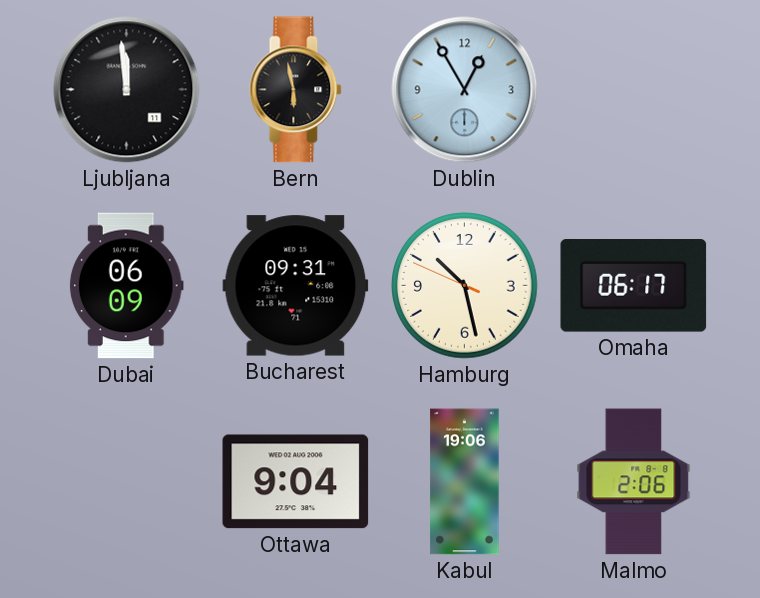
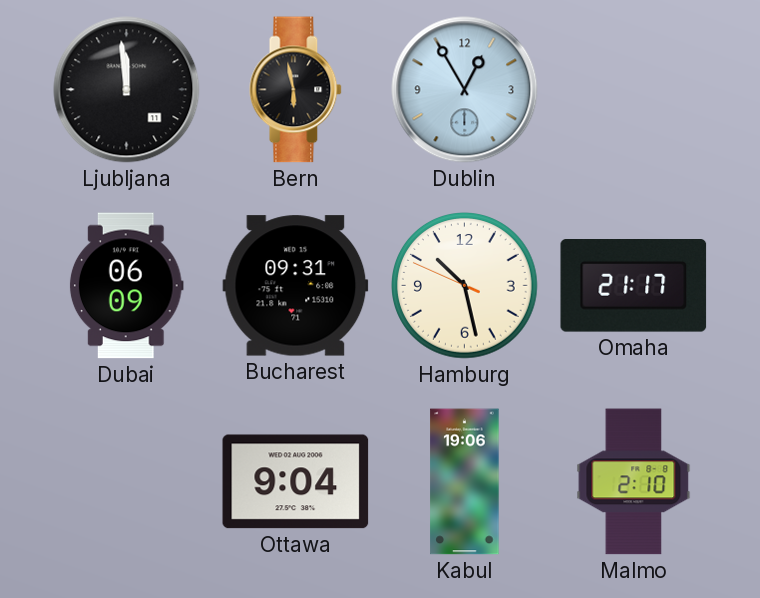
Omaha: 06:17 -> 21:17
Malmo: 2:06 -> 2:10
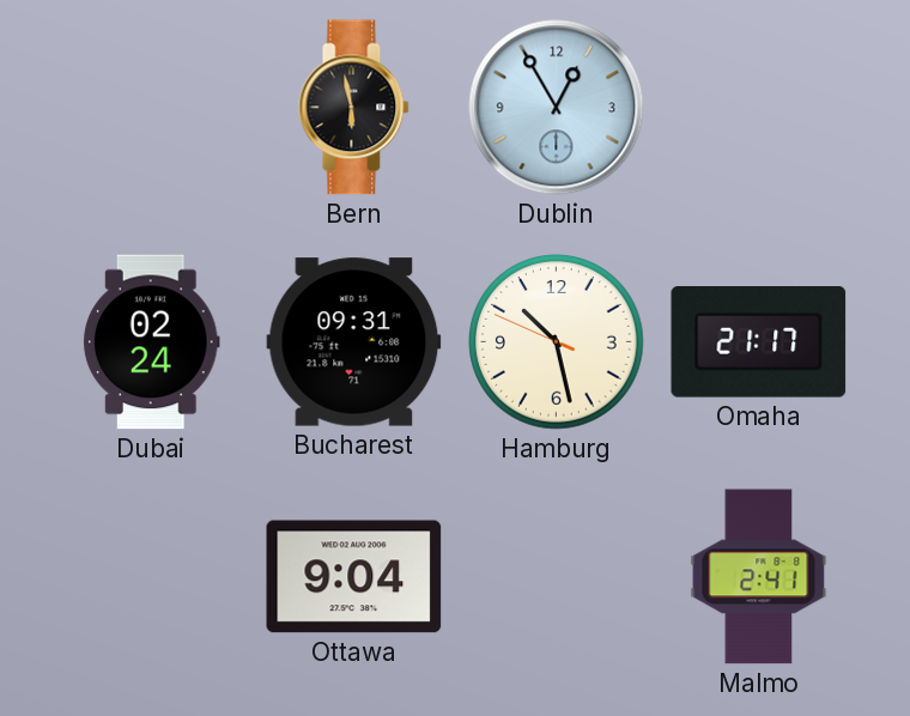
Ljubljana: 11:59 -> none
Dubai: 06:09 -> 02:24
Kabul: 19:06 -> none
Malmo: 2:10 -> 2:41
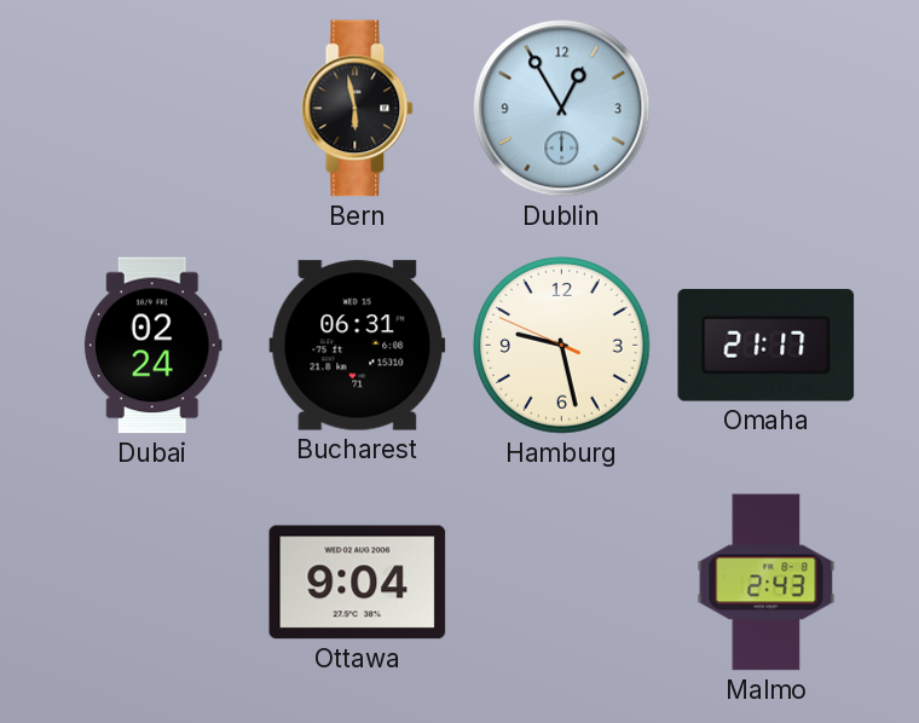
Bucharest: 09:31 -> 06:31
Hamburg: 10:27 -> 9:27
Malmo: 2:41 -> 2:43
